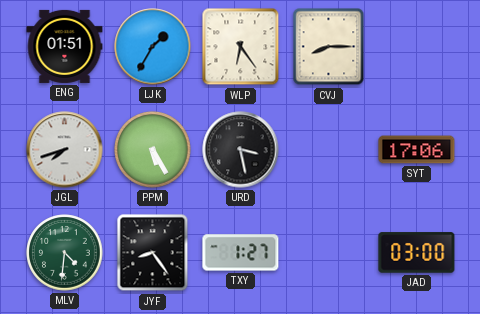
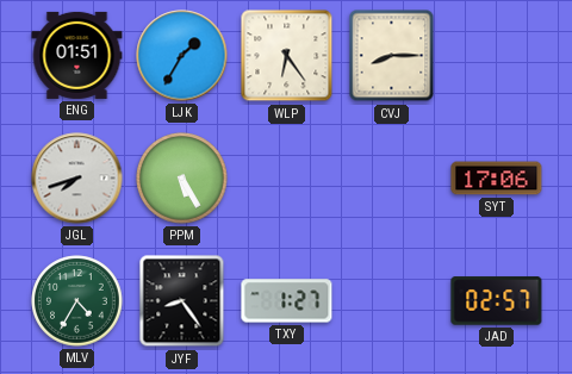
URD: 3:28 -> none
MLV: 4:31 -> 4:35
JAD: 03:00 -> 02:57
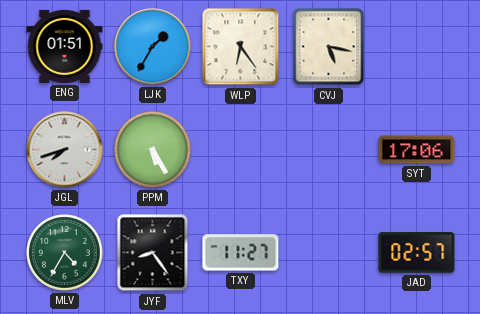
CVJ: 8:15 -> 5:17
TXY: 1:27 -> 11:27
